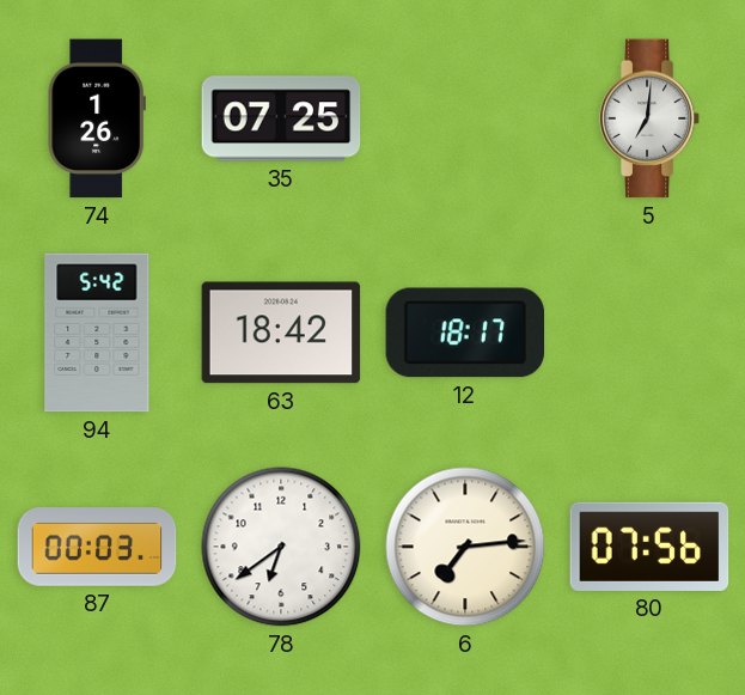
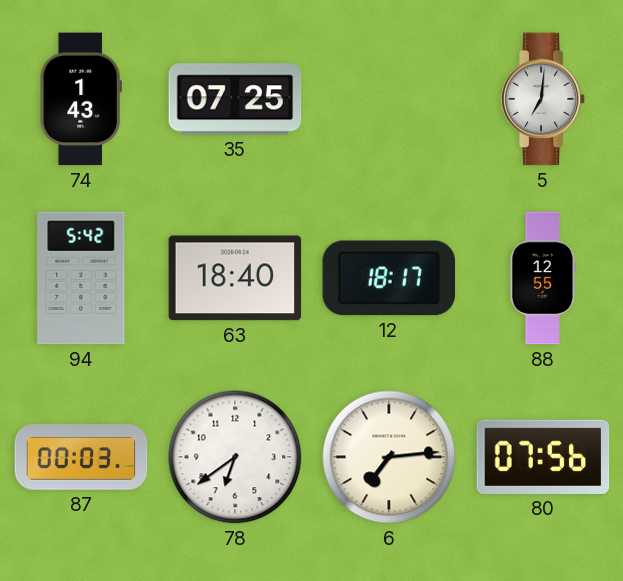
74: 1:26 -> 1:43
63: 18:42 -> 18:40
88: none -> 12:55
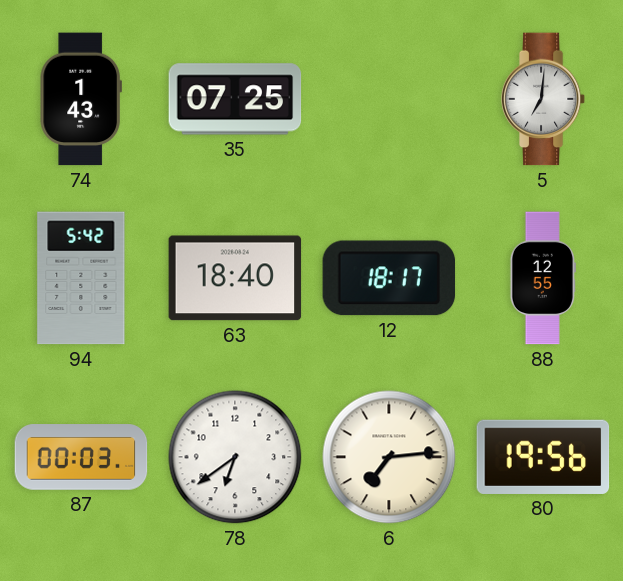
80: 07:56 -> 19:56
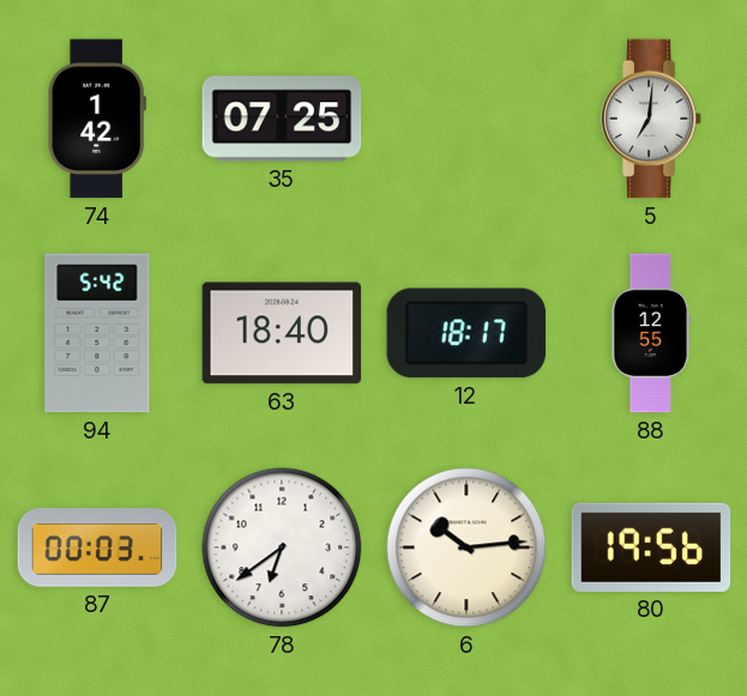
74: 1:43 -> 1:42
6: 7:14 -> 10:14
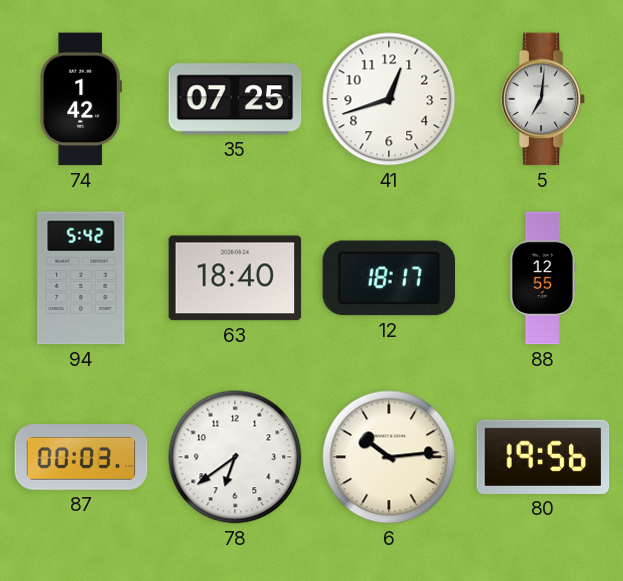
41: none -> 12:42
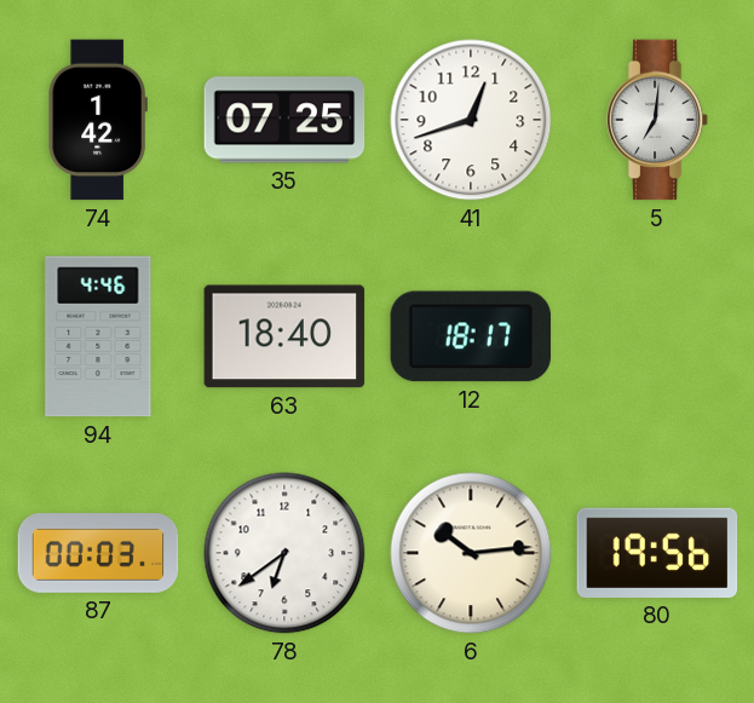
94: 5:42 -> 4:46
88: 12:55 -> none
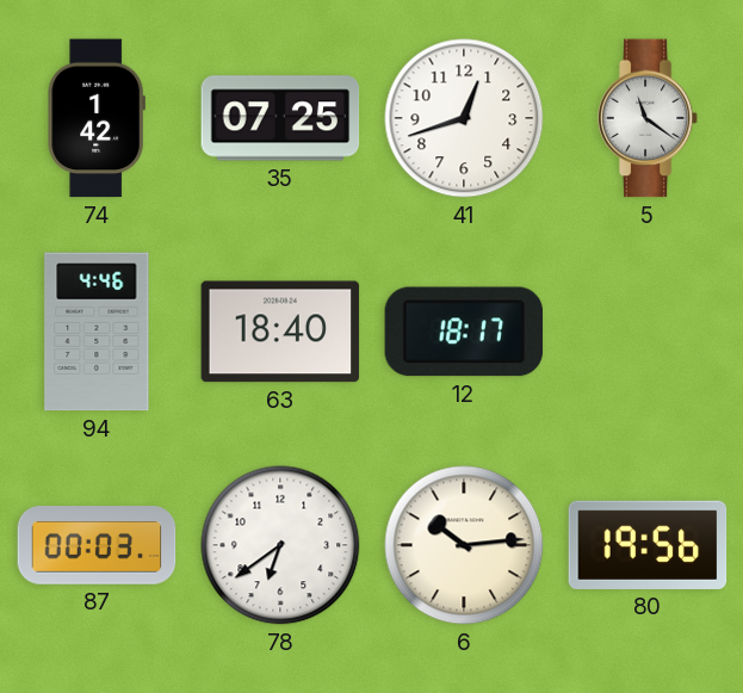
5: 7:01 -> 11:21
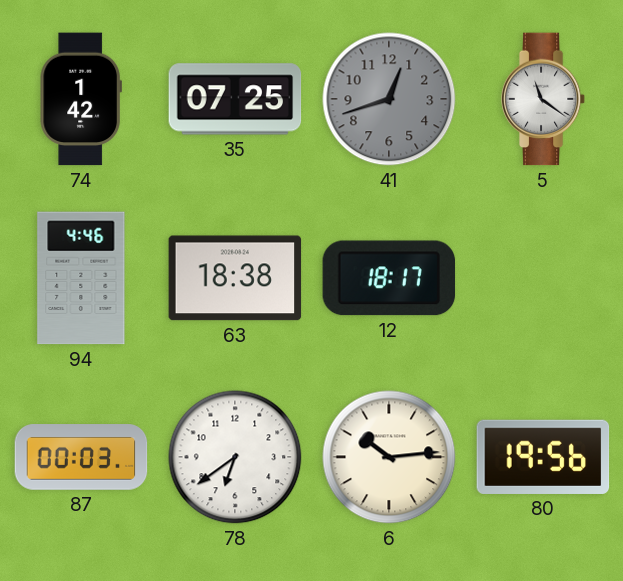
41 dial: white -> grey
63: 18:40 -> 18:38
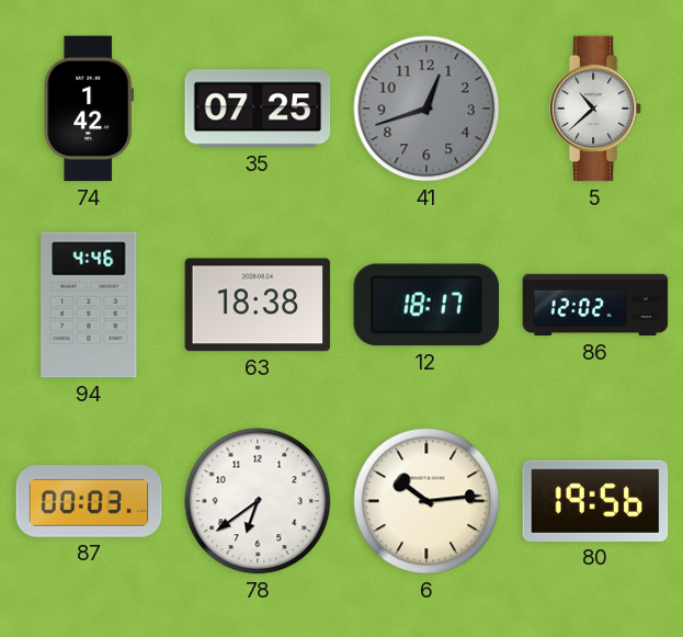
5: 11:21 -> 10:38
86: none -> 12:02
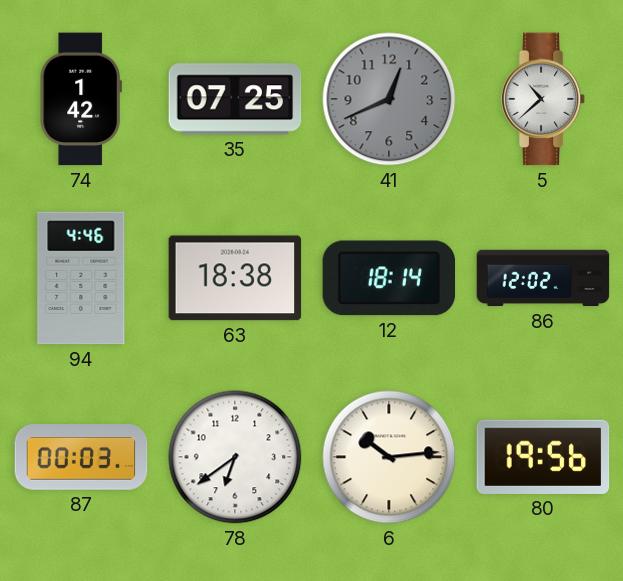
41: 12:42 -> 12:41
12: 18:17 -> 18:14
